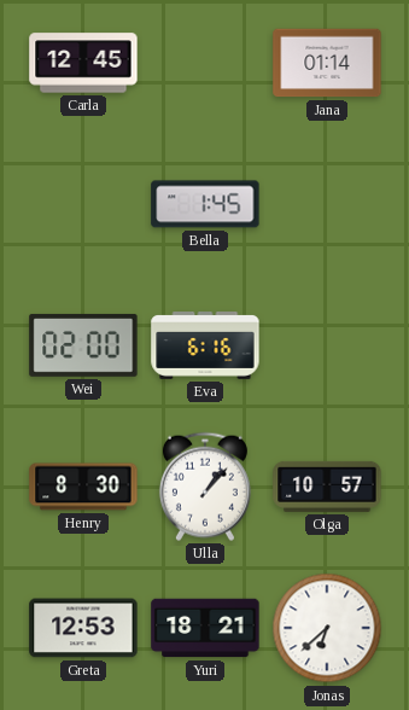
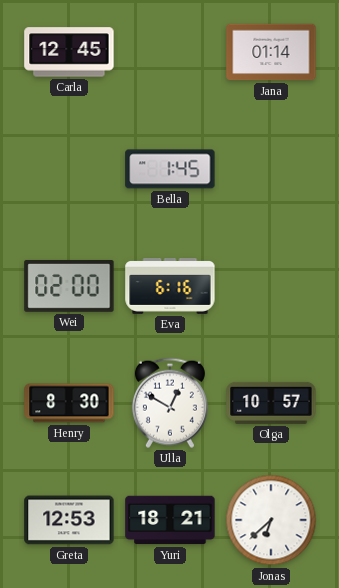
Ulla: 1:07 -> 12:50
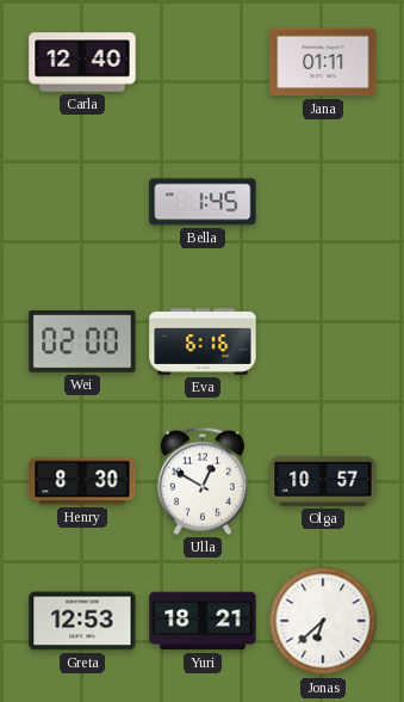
Carla: 12:45 -> 12:40
Jana: 01:14 -> 01:11
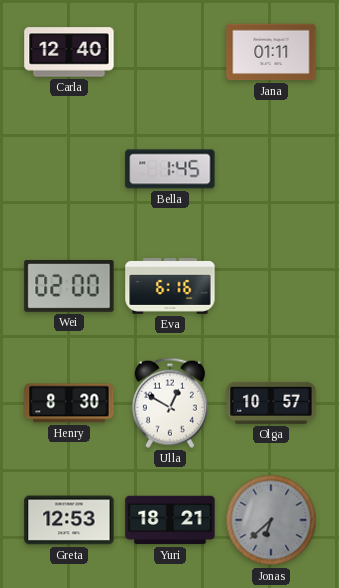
Jonas dial: white -> grey
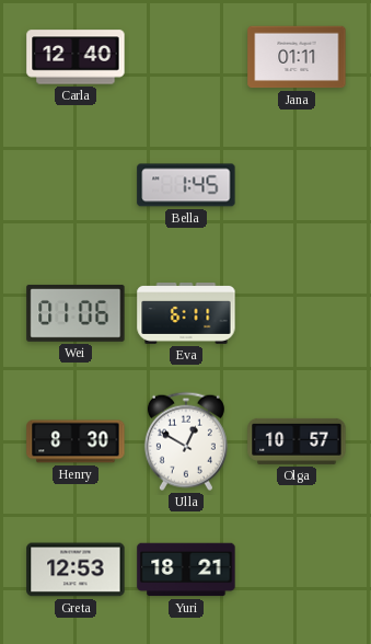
Wei: 02:00 -> 01:06
Eva: 6:16 -> 6:11
Jonas: 6:38 -> none
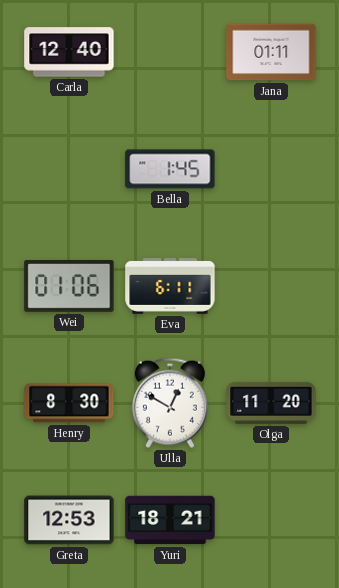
Olga: 10:57 -> 11:20
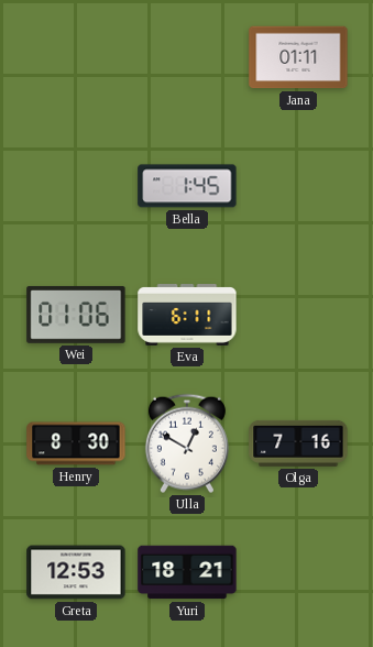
Carla: 12:40 -> none
Olga: 11:20 -> 7:16
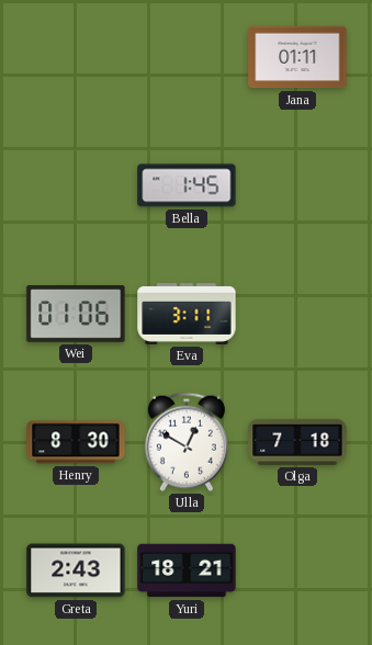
Eva: 6:11 -> 3:11
Olga: 7:16 -> 7:18
Greta: 12:53 -> 2:43
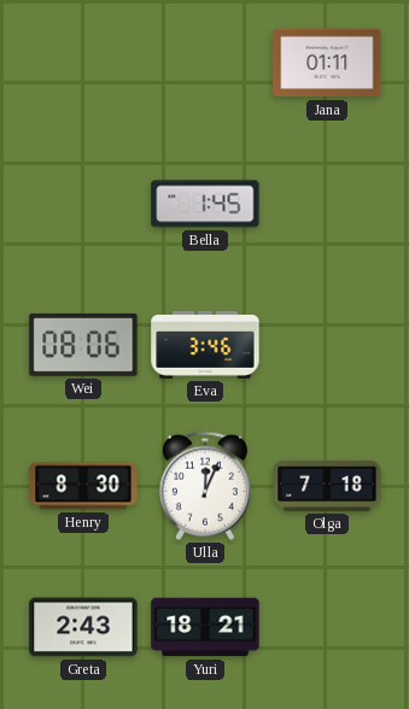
Wei: 01:06 -> 08:06
Eva: 3:11 -> 3:46
Ulla: 12:50 -> 12:04
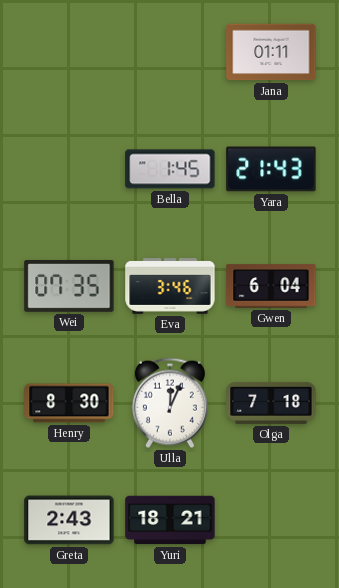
Yara: none -> 21:43
Wei: 08:06 -> 07:35
Gwen: none -> 6:04
